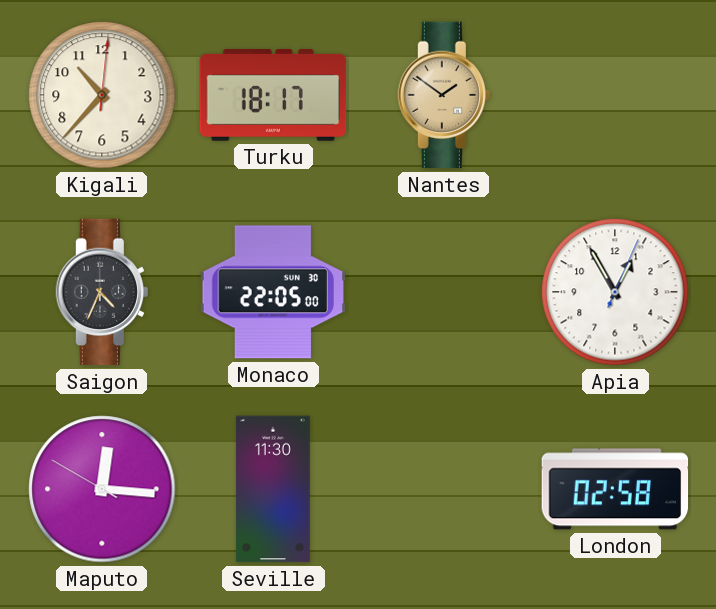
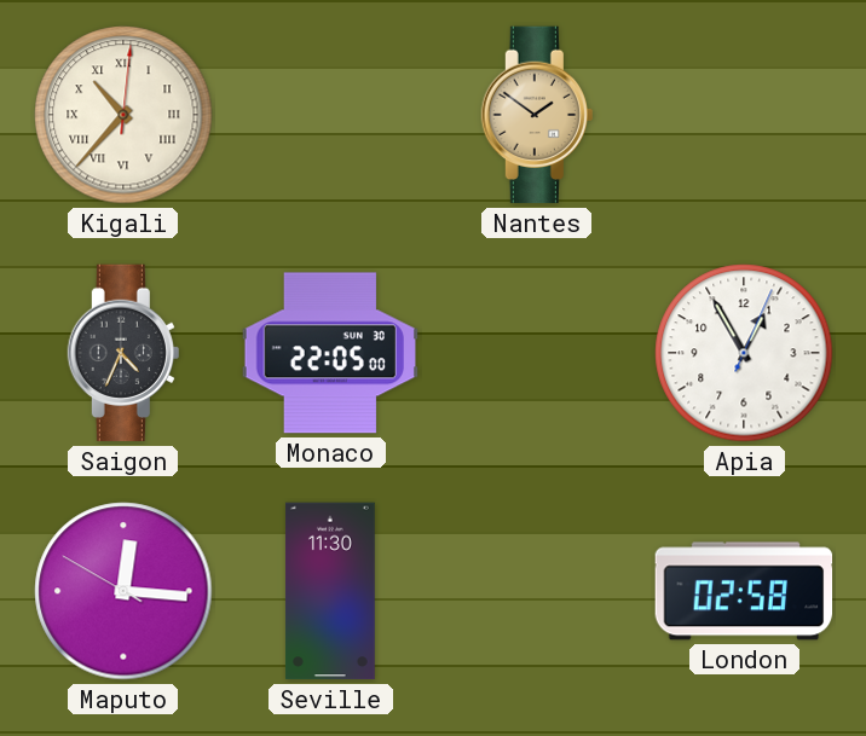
Kigali numerals: Arabic -> Roman
Turku: 18:17 -> none
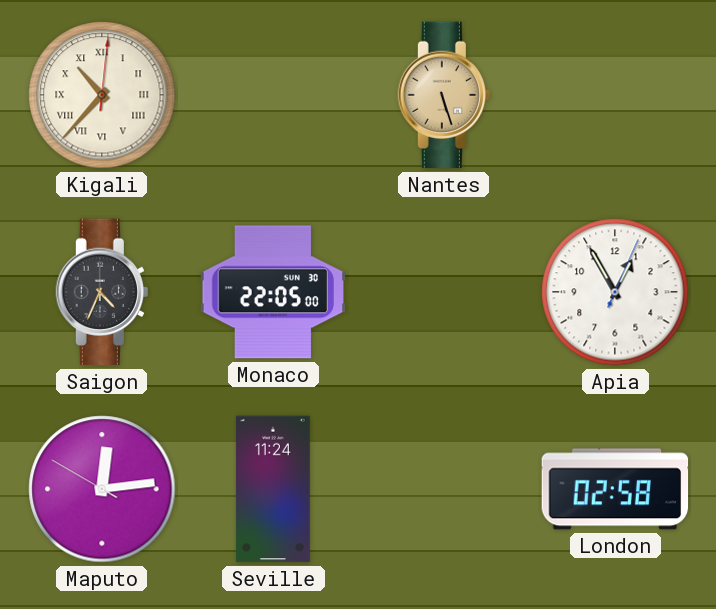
Nantes: 1:51 -> 5:27
Maputo: 12:15 -> 12:13
Seville: 11:30 -> 11:24
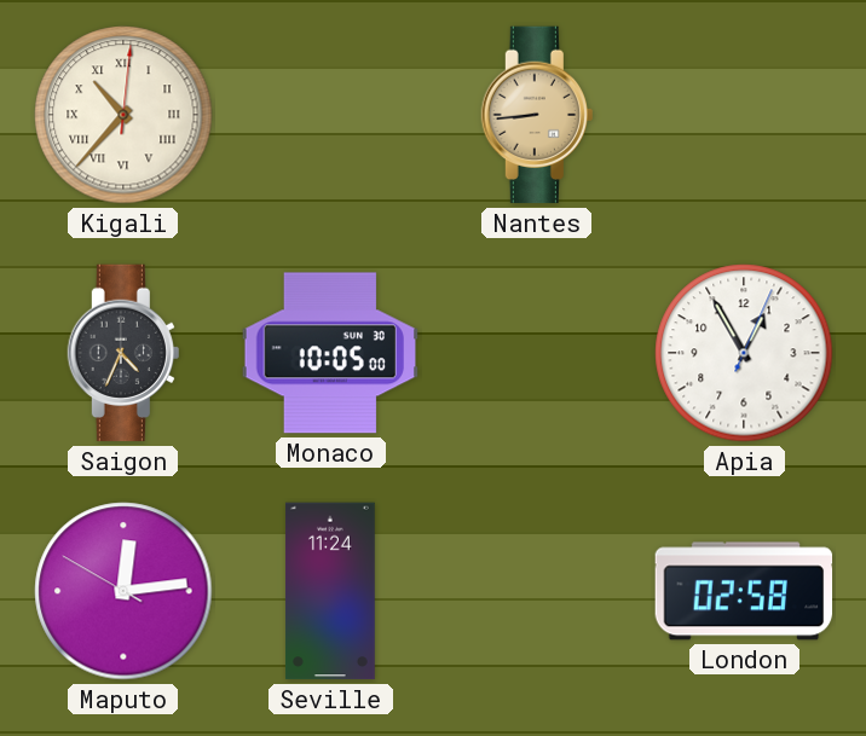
Nantes: 5:27 -> 8:44
Monaco: 22:05 -> 10:05
